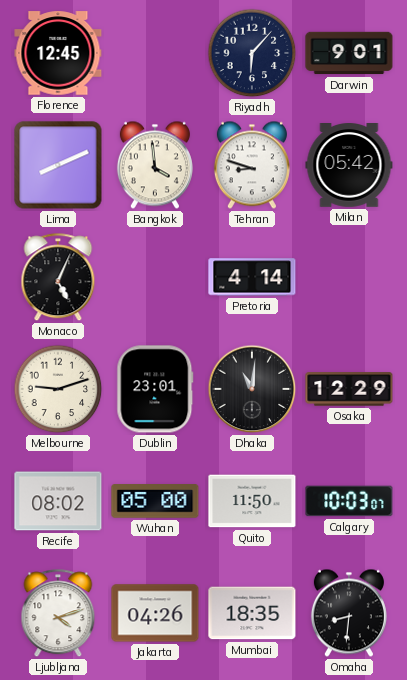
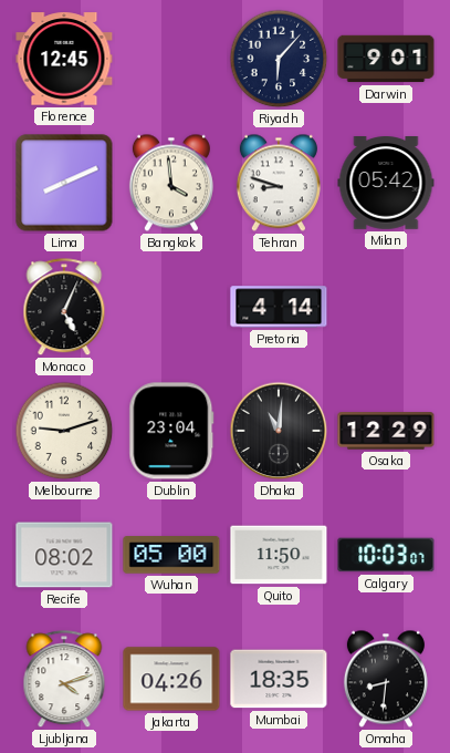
Dublin: 23:01 -> 23:04
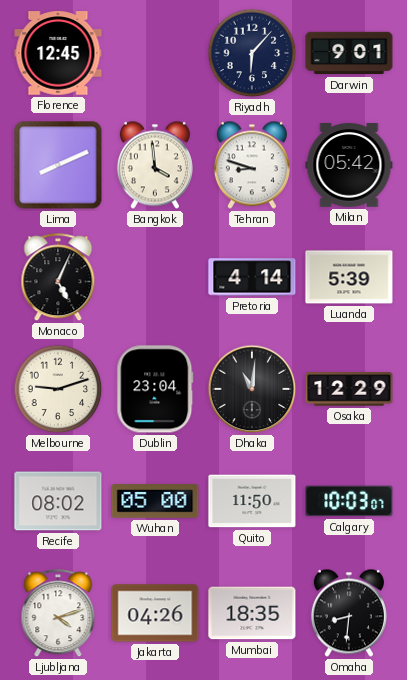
Luanda: none -> 5:39
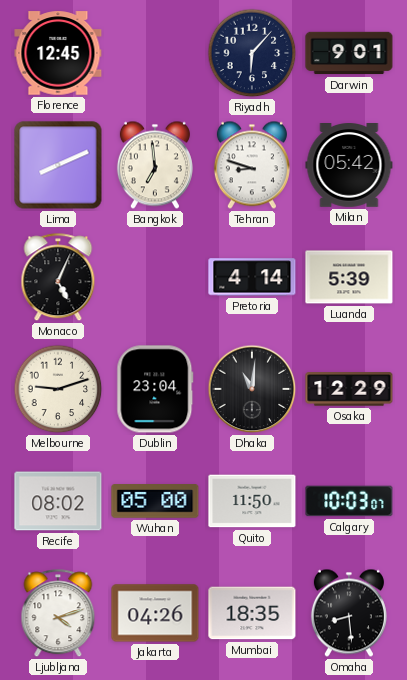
Bangkok: 3:59 -> 6:59
Omaha: 8:31 -> 8:29
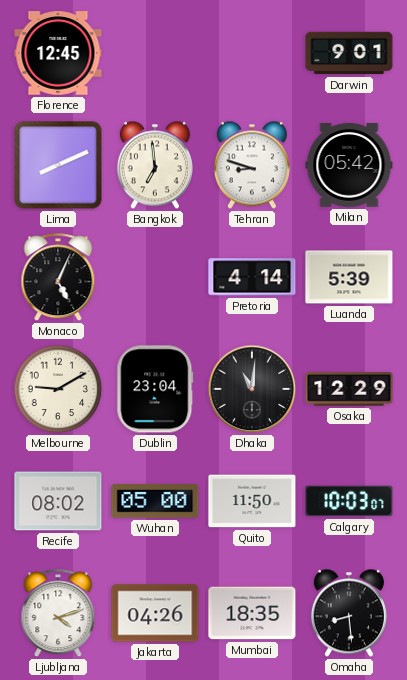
Riyadh: 6:07 -> none
Melbourne: 9:12 -> 9:10
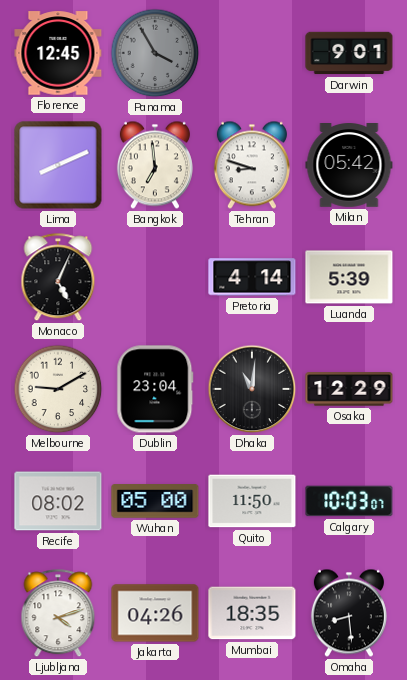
Panama: none -> 3:55
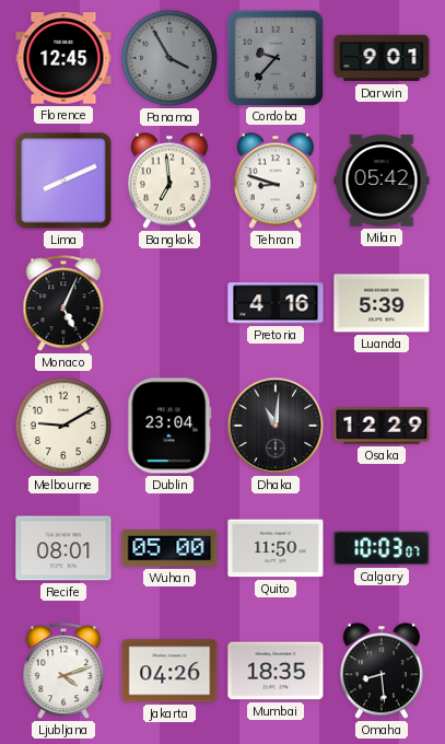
Cordoba: none -> 9:37
Pretoria: 4:14 -> 4:16
Recife: 08:02 -> 08:01
